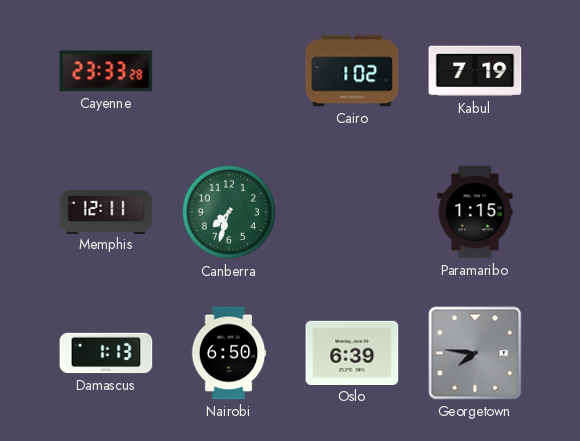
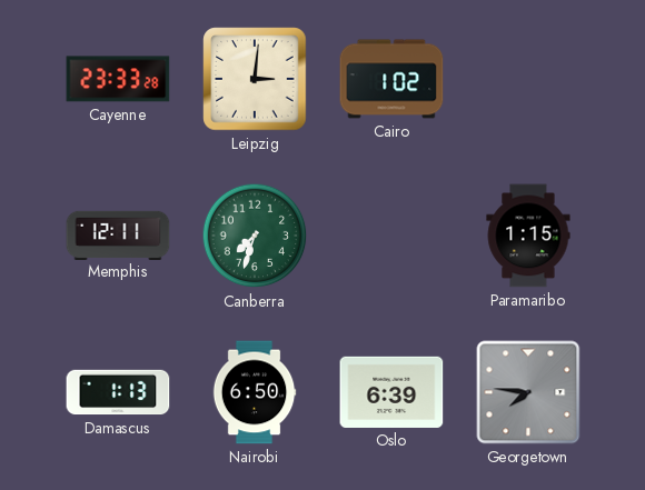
Leipzig: none -> 3:01
Kabul: 7:19 -> none
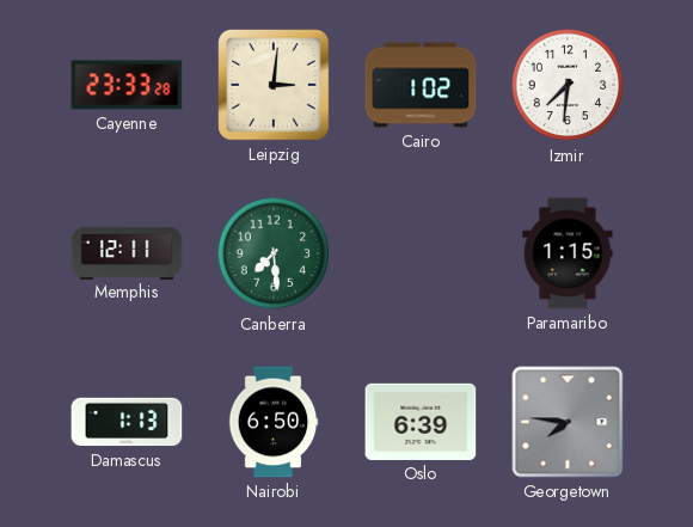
Izmir: none -> 7:31
Canberra: 7:33 -> 7:29
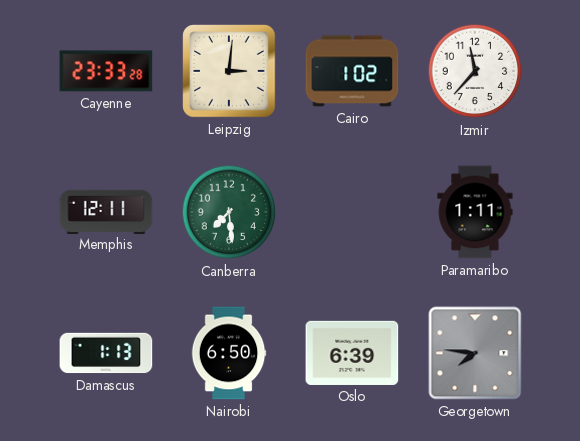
Izmir: 7:31 -> 11:37
Paramaribo: 1:15 -> 1:11
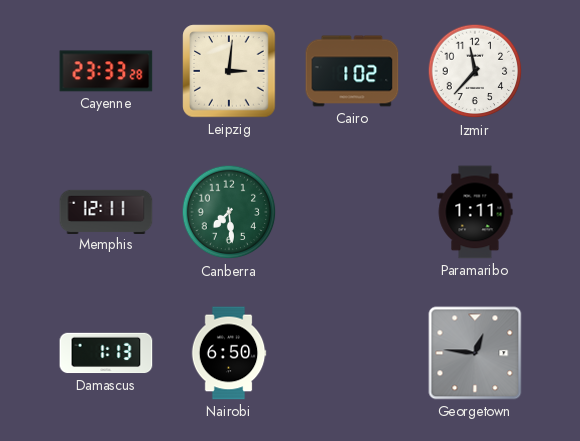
Oslo: 6:39 -> none
Georgetown: 7:46 -> 12:46
